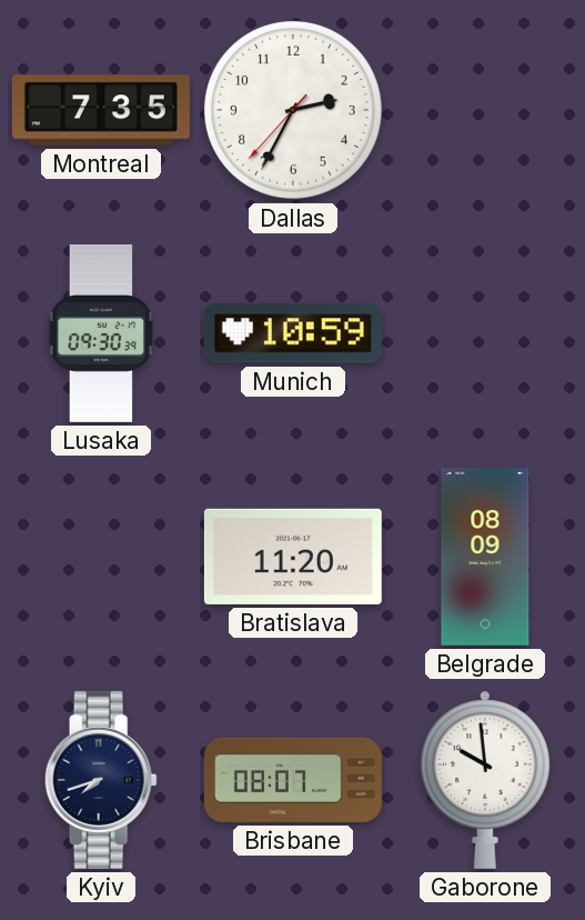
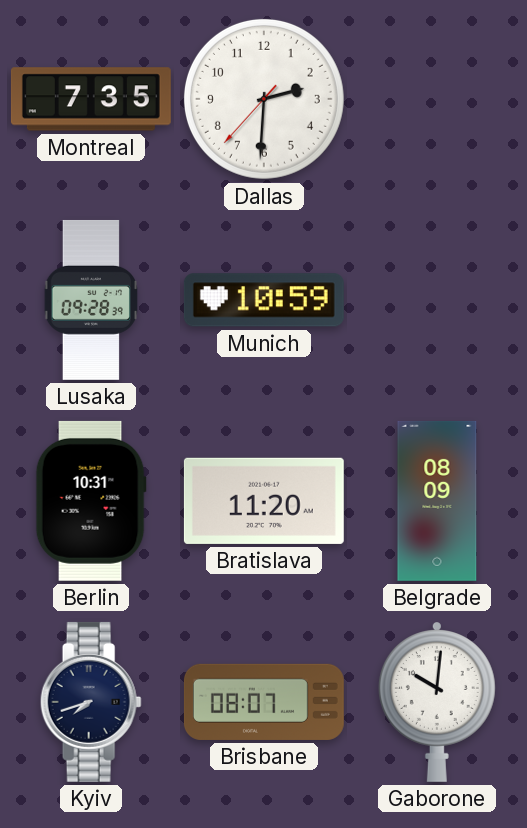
Dallas: 2:34 -> 2:30
Lusaka: 09:30 -> 09:28
Berlin: none -> 10:31
Gaborone: 9:59 -> 10:01
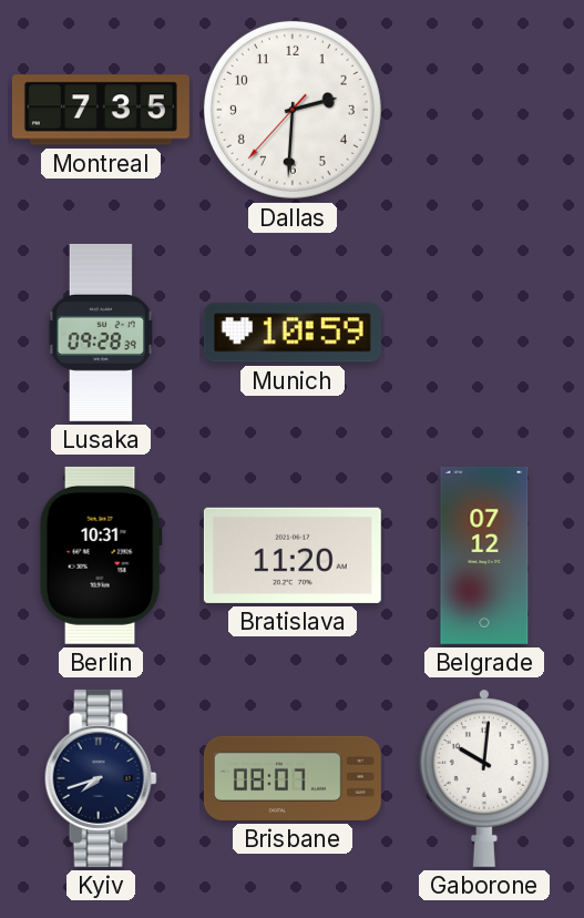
Belgrade: 08:09 -> 07:12
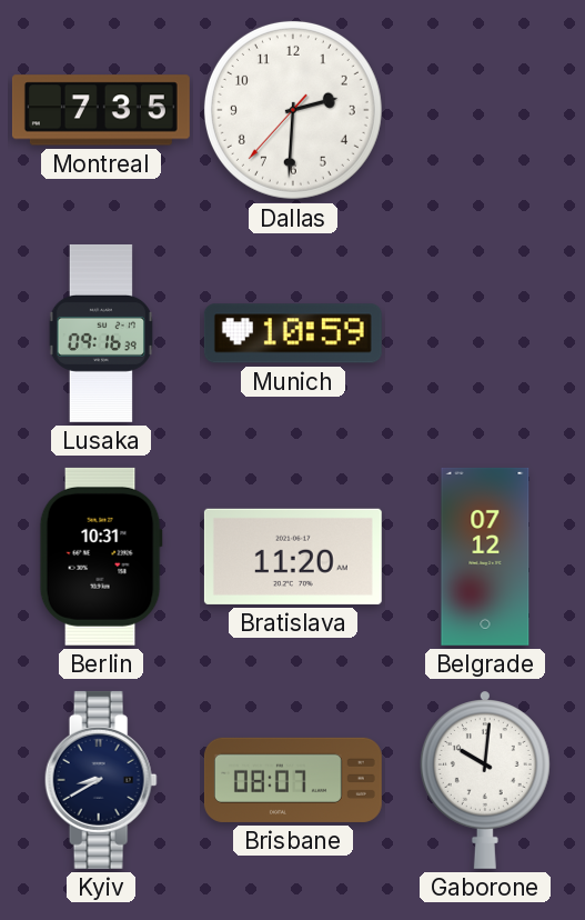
Lusaka: 09:28 -> 09:16
Kyiv: 7:42 -> 8:40
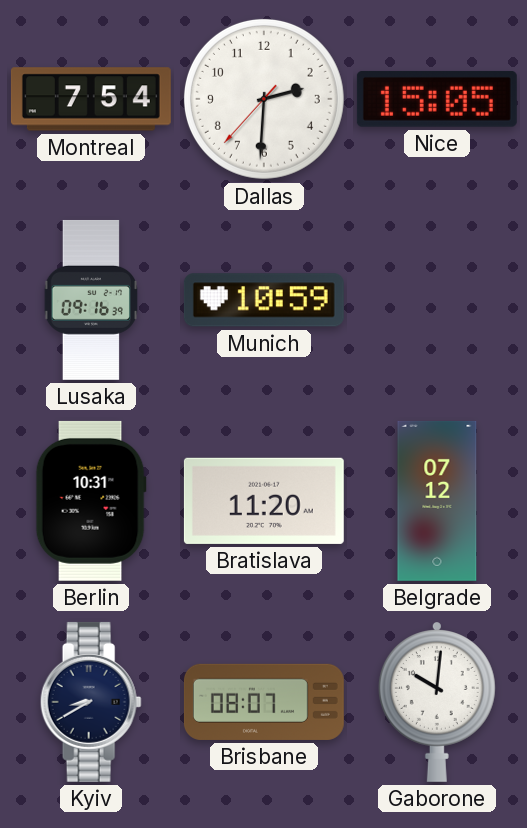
Montreal: 7:35 -> 7:54
Nice: none -> 15:05
